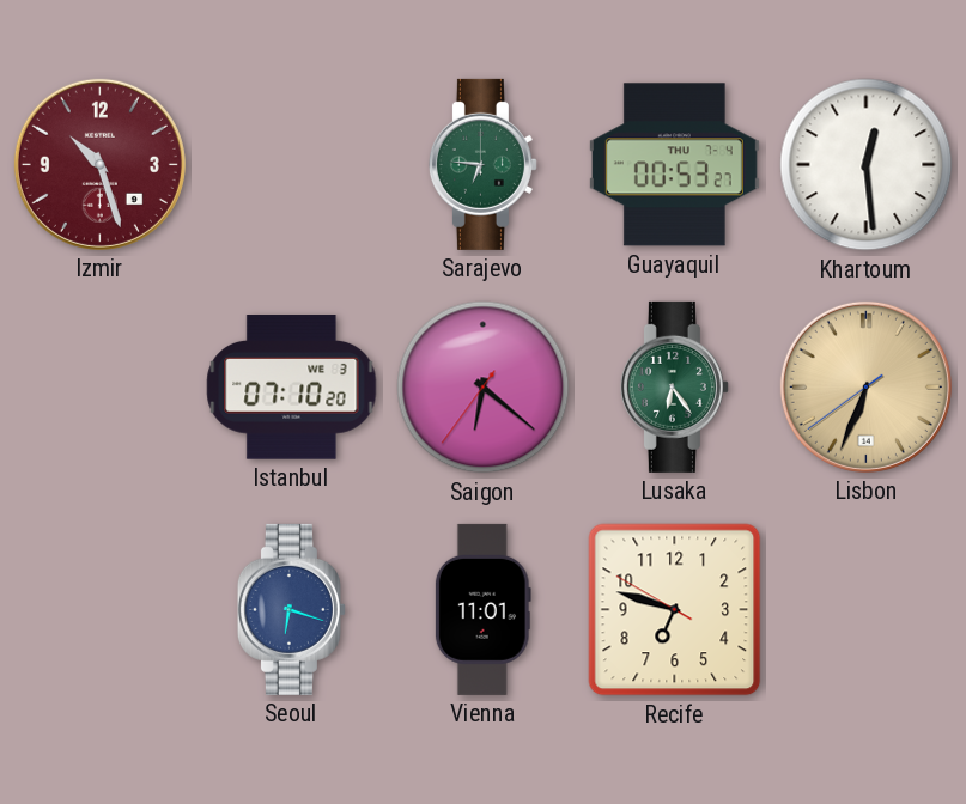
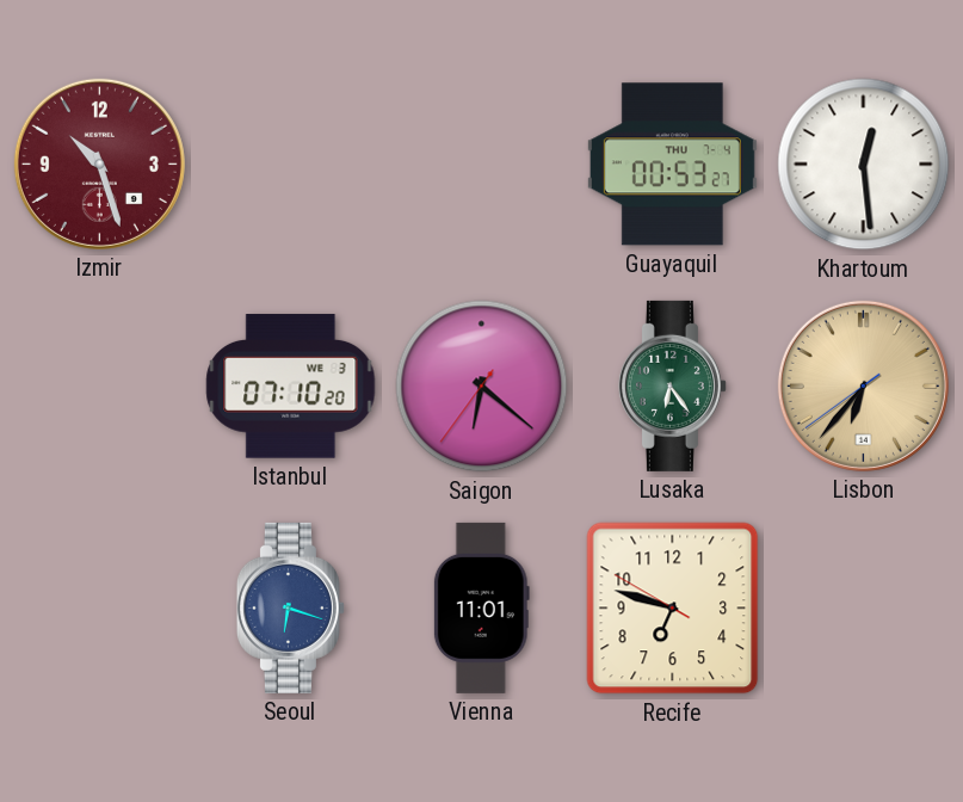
Sarajevo: 6:46 -> none
Lisbon: 6:33 -> 6:36
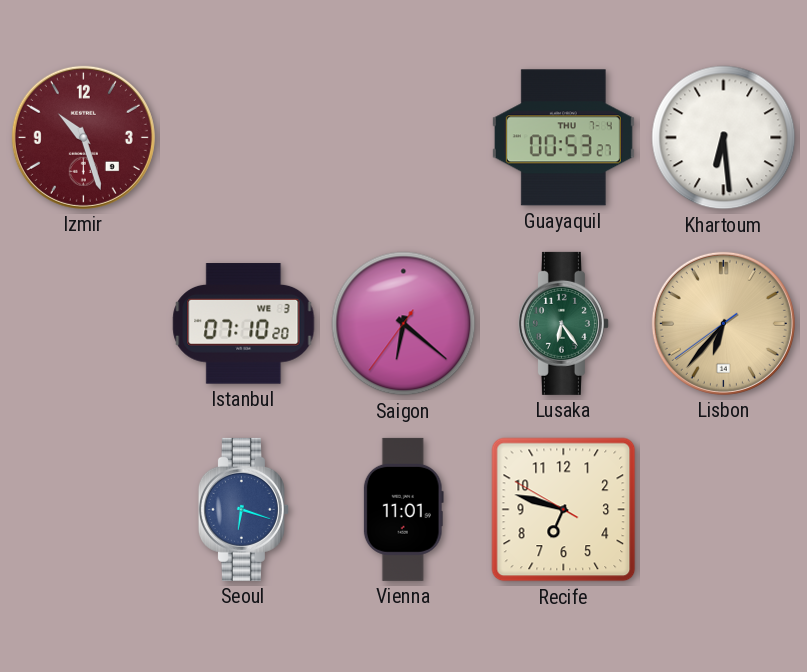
Khartoum: 12:29 -> 6:29
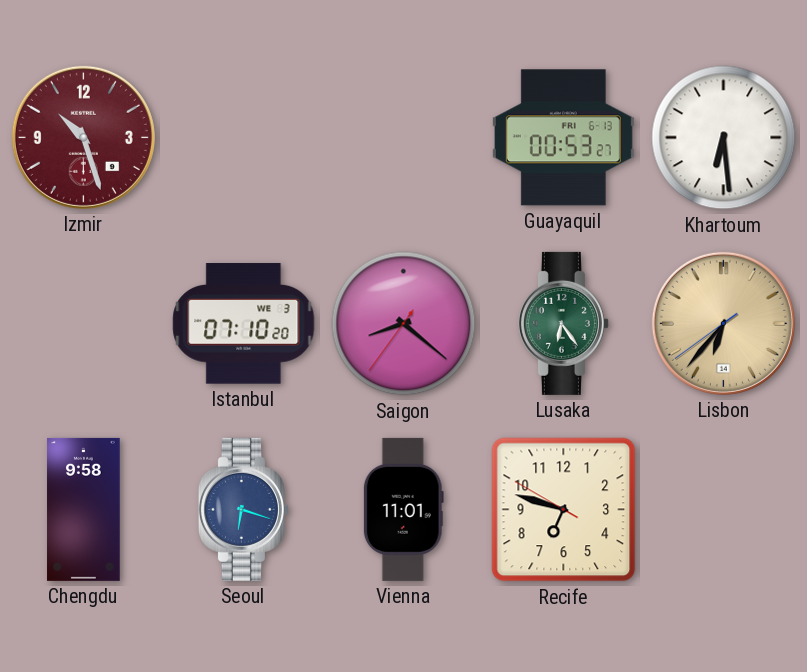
Guayaquil date: THU 7-4 -> FRI 6-13
Saigon: 6:21 -> 8:21
Chengdu: none -> 9:58
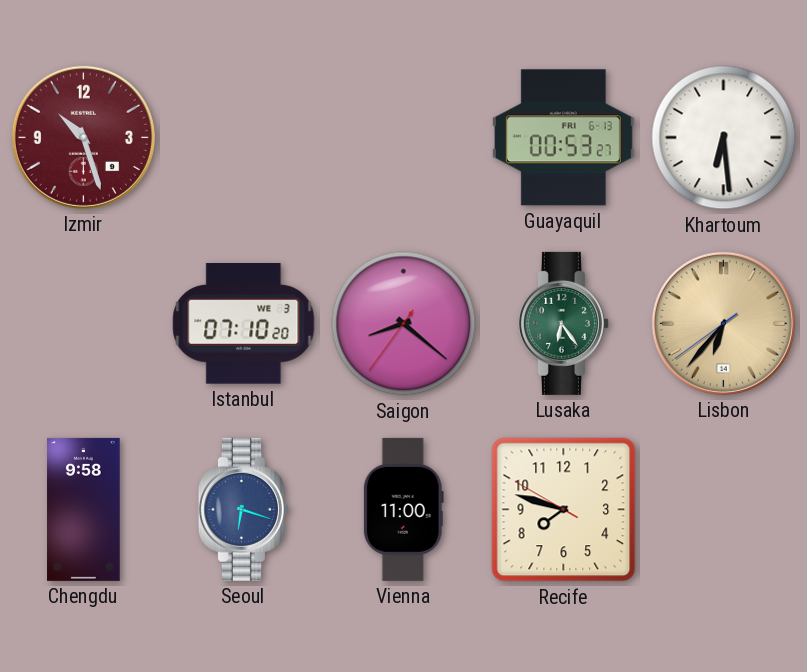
Vienna: 11:01 -> 11:00
Recife: 6:47 -> 7:47
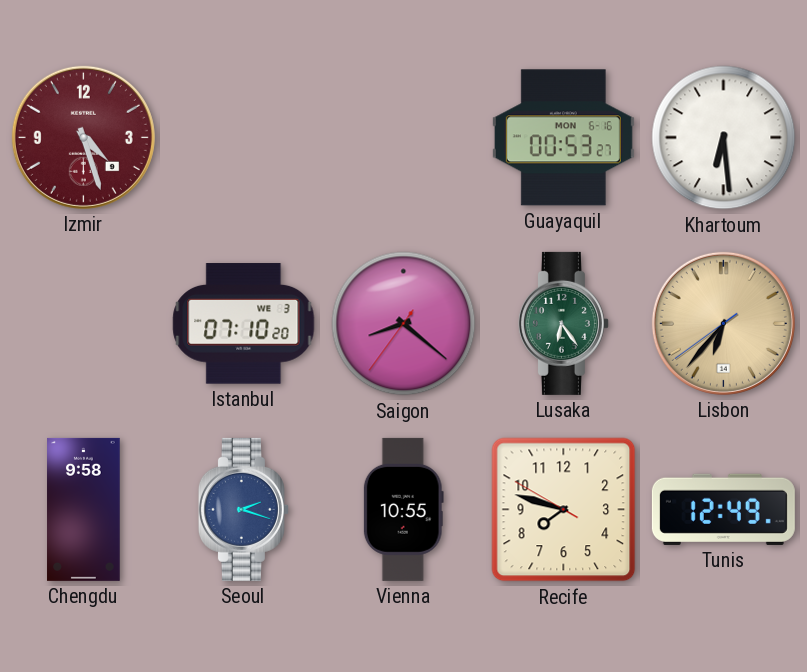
Izmir: 10:27 -> 4:27
Guayaquil date: FRI 6-13 -> MON 6-16
Seoul: 6:18 -> 2:18
Vienna: 11:00 -> 10:55
Tunis: none -> 12:49
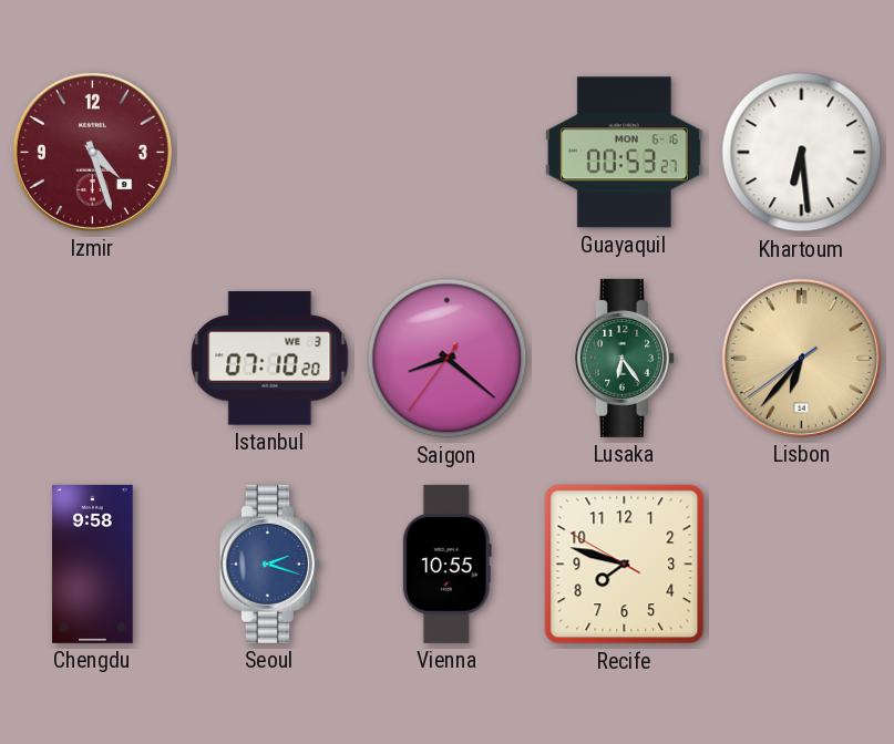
Tunis: 12:49 -> none
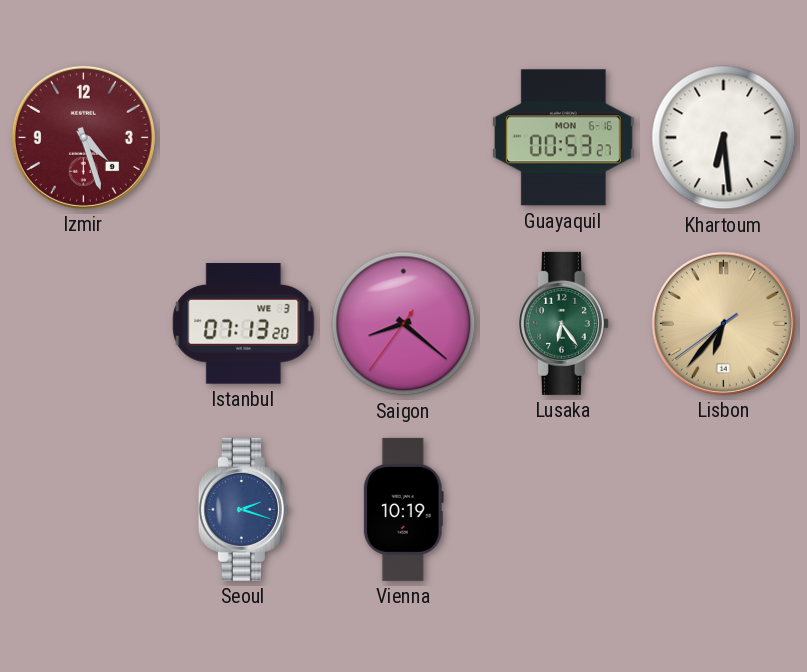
Istanbul: 07:10 -> 07:13
Chengdu: 9:58 -> none
Vienna: 10:55 -> 10:19
Recife: 7:47 -> none
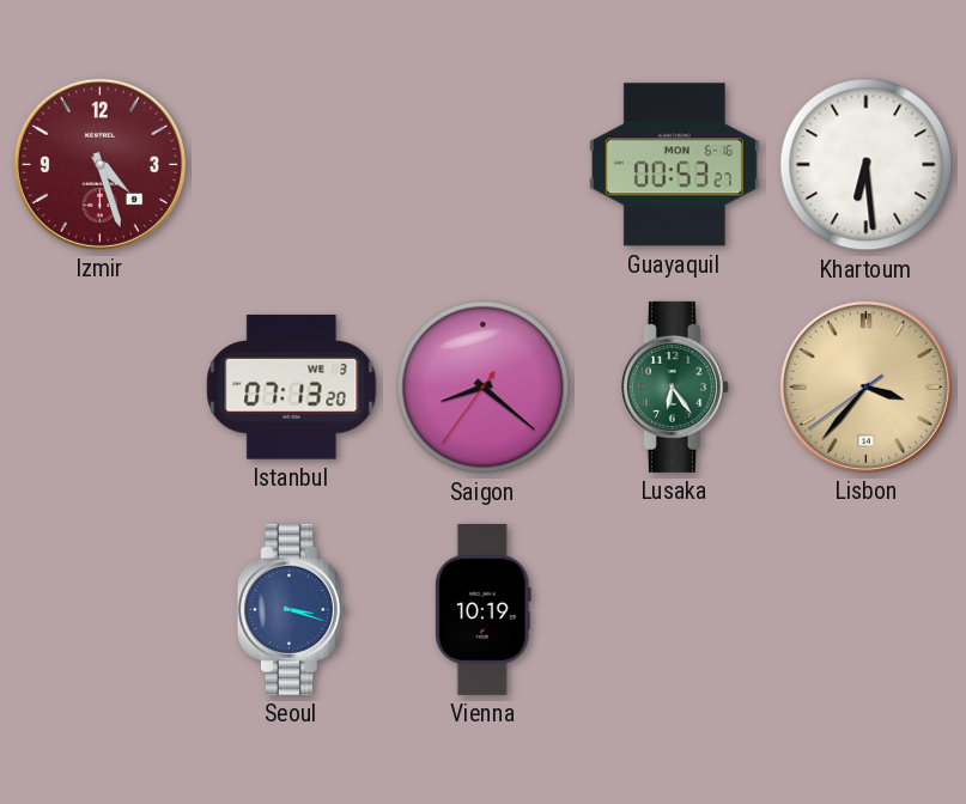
Lisbon: 6:36 -> 3:36
Seoul: 2:18 -> 3:18
